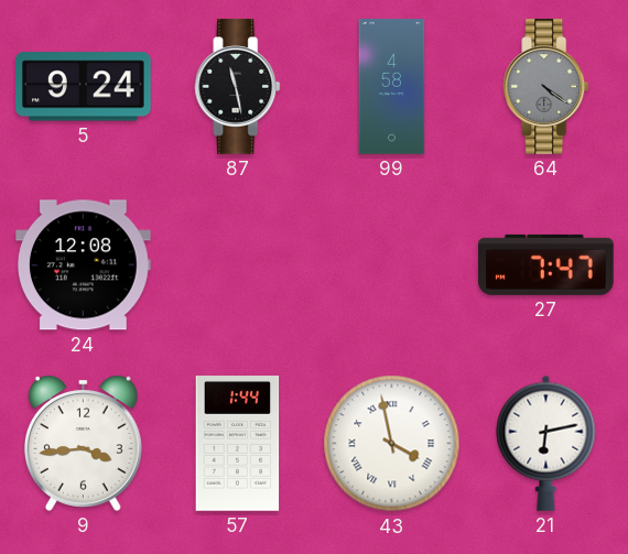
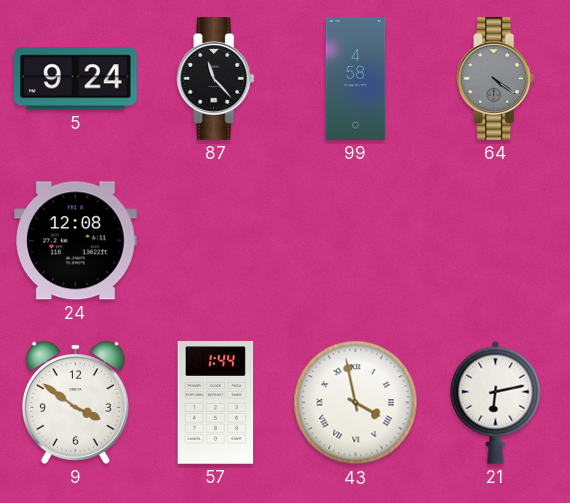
87: 11:28 -> 11:23
27: 7:47 -> none
9: 3:44 -> 3:51
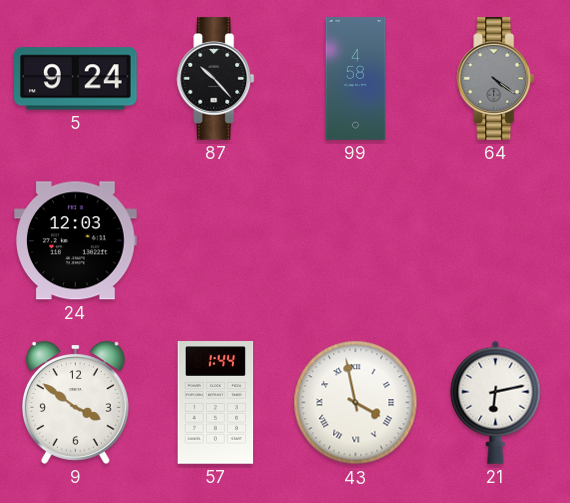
87: 11:23 -> 10:23
24: 12:08 -> 12:03
